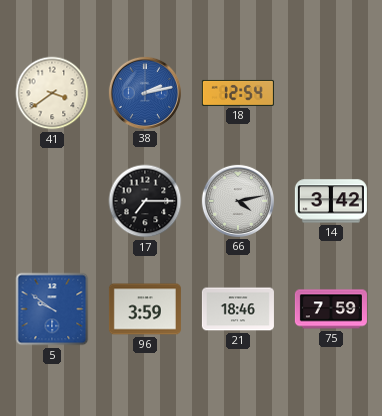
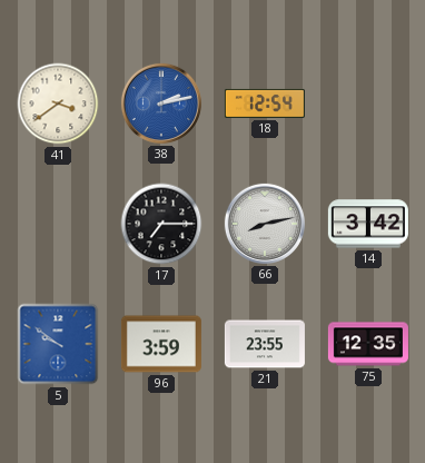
66: 4:13 -> 8:13
21: 18:46 -> 23:55
75: 7:59 -> 12:35
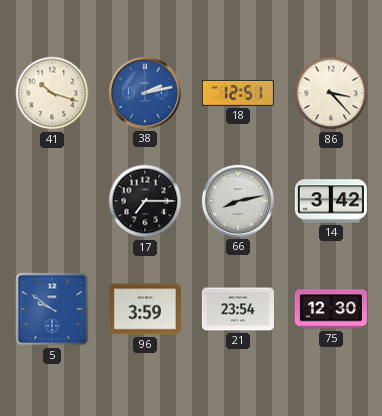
41: 3:39 -> 10:18
18: 12:54 -> 12:51
86: none -> 3:23
21: 23:55 -> 23:54
75: 12:35 -> 12:30
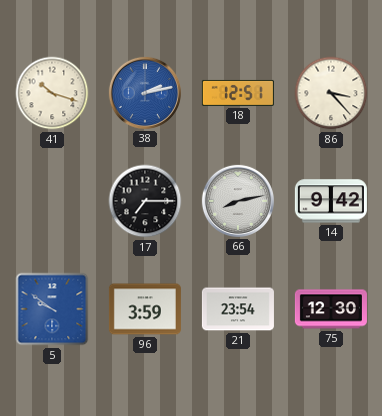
14: 3:42 -> 9:42
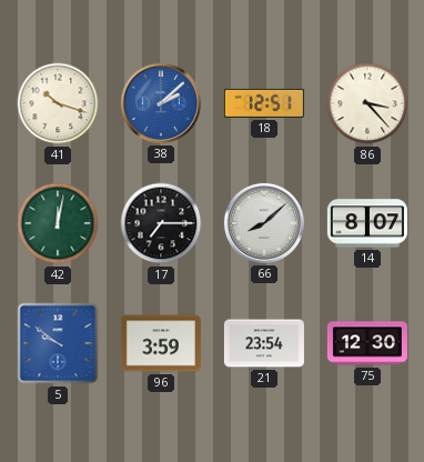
38: 2:13 -> 2:08
42: none -> 12:02
66: 8:13 -> 8:08
14: 9:42 -> 8:07
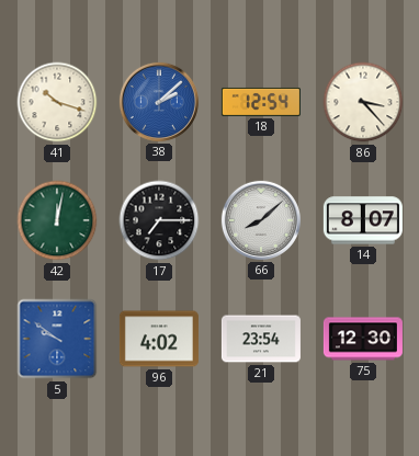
18: 12:51 -> 12:54
96: 3:59 -> 4:02
